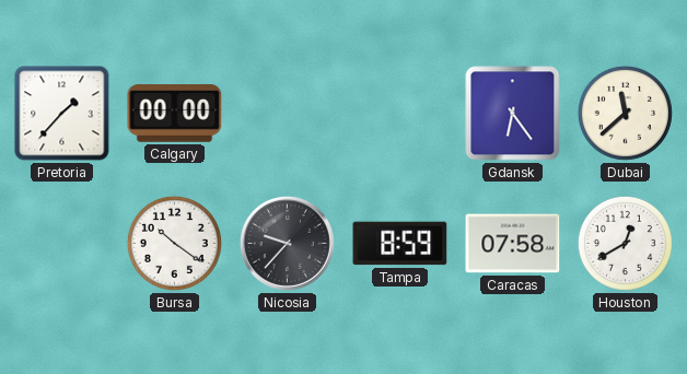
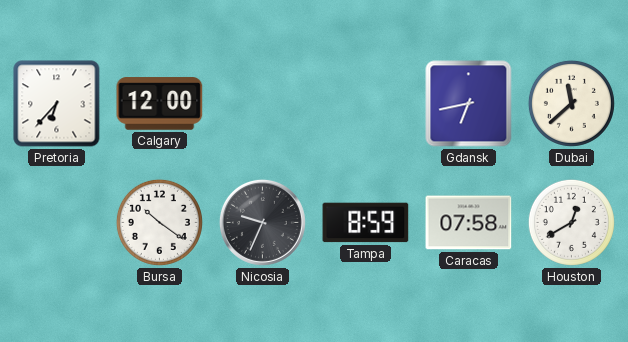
Pretoria: 1:37 -> 6:37
Calgary: 00:00 -> 12:00
Gdansk: 6:24 -> 6:43
Nicosia: 9:37 -> 9:34
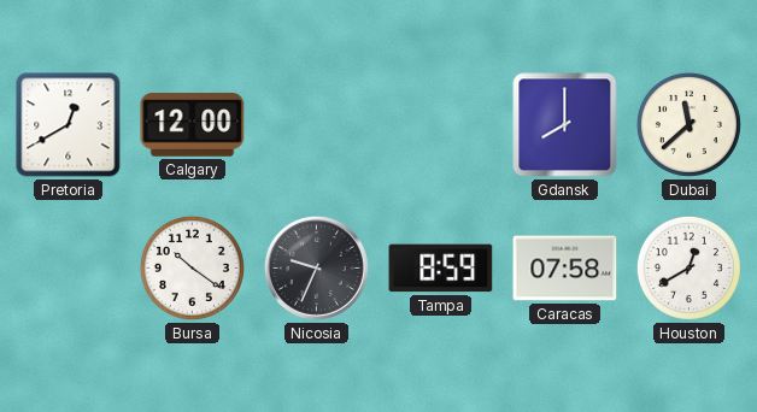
Pretoria: 6:37 -> 12:40
Gdansk: 6:43 -> 8:00
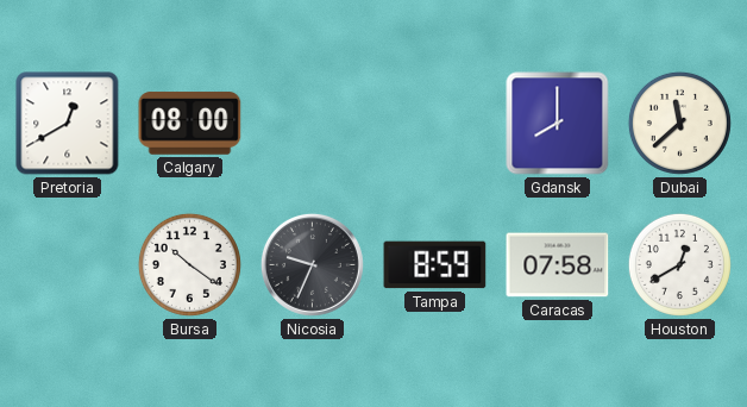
Calgary: 12:00 -> 08:00
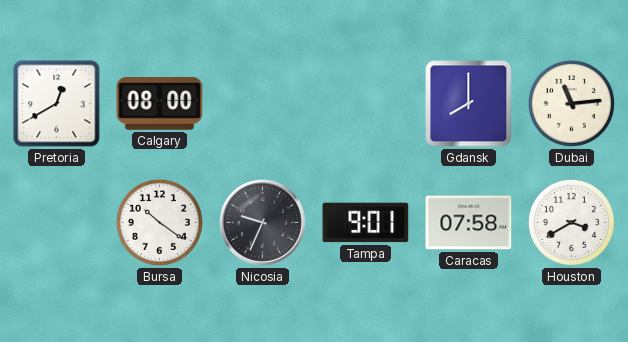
Dubai: 11:38 -> 11:14
Tampa: 8:59 -> 9:01
Houston: 12:40 -> 3:40
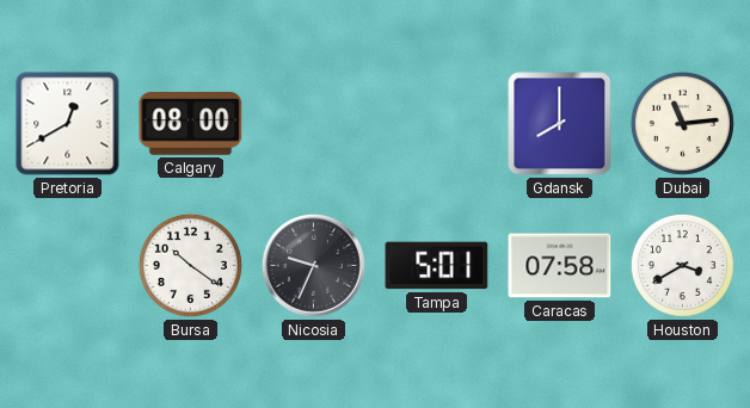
Tampa: 9:01 -> 5:01
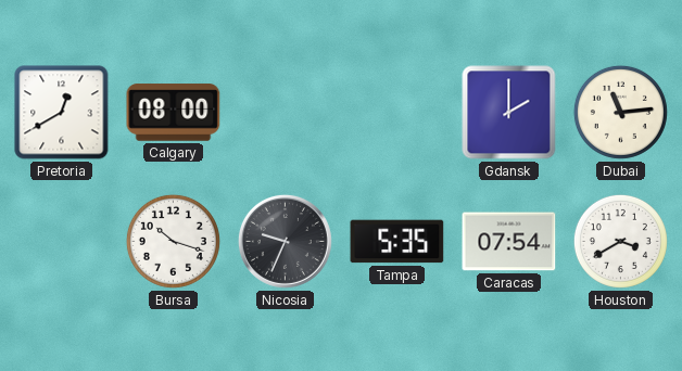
Gdansk: 8:00 -> 2:00
Bursa: 10:21 -> 10:18
Tampa: 5:01 -> 5:35
Caracas: 07:58 -> 07:54
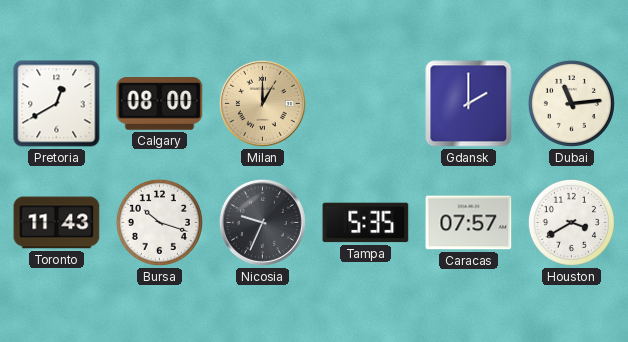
Milan: none -> 1:00
Toronto: none -> 11:43
Caracas: 07:54 -> 07:57
